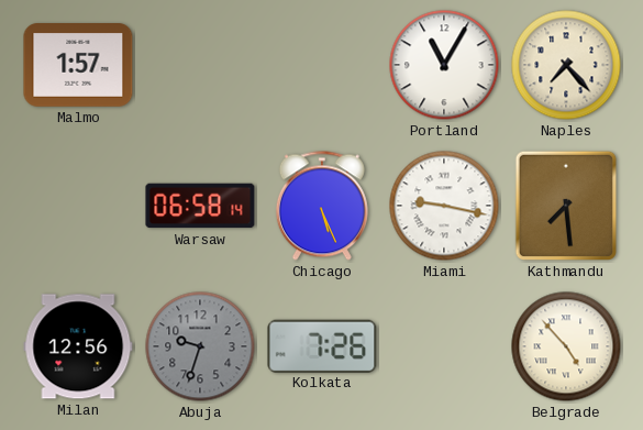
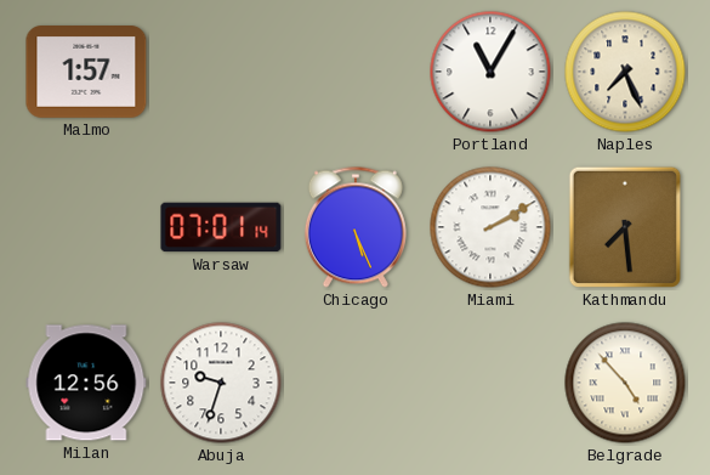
Naples: 7:23 -> 7:26
Warsaw: 06:58 -> 07:01
Miami: 9:17 -> 2:10
Abuja dial: grey -> white
Kolkata: 7:26 -> none
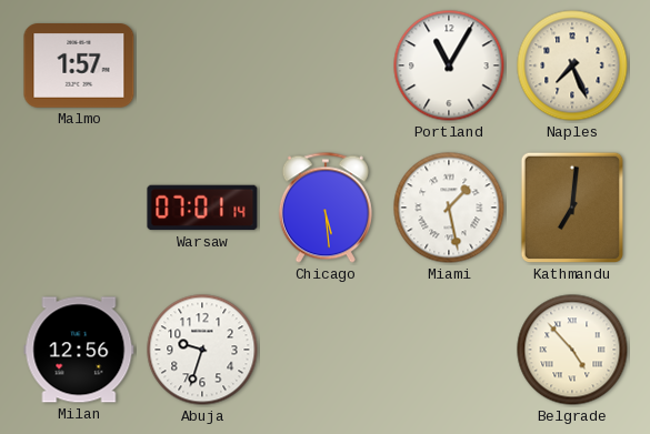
Chicago: 5:26 -> 5:29
Miami: 2:10 -> 1:28
Kathmandu: 7:29 -> 7:01
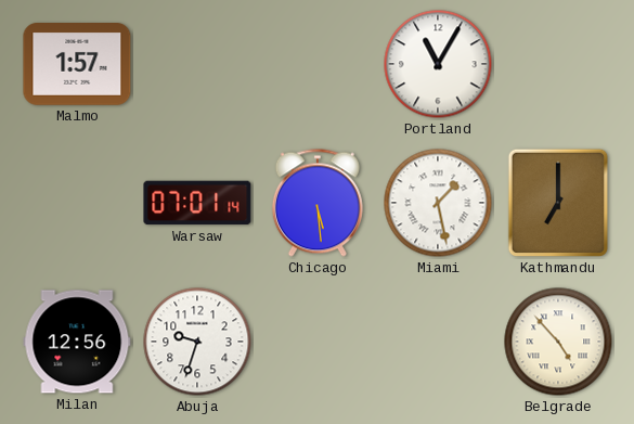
Naples: 7:26 -> none
Kathmandu: 7:01 -> 7:00
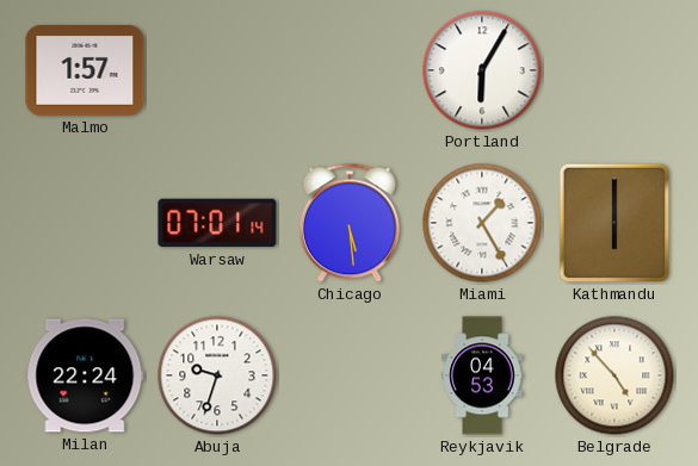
Portland: 11:05 -> 6:05
Miami: 1:28 -> 1:25
Kathmandu: 7:00 -> 6:00
Milan: 12:56 -> 22:24
Reykjavik: none -> 04:53
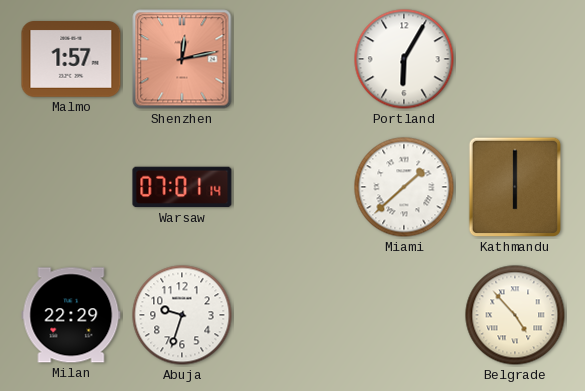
Shenzhen: none -> 12:13
Chicago: 5:29 -> none
Miami: 1:25 -> 1:38
Milan: 22:24 -> 22:29
Reykjavik: 04:53 -> none
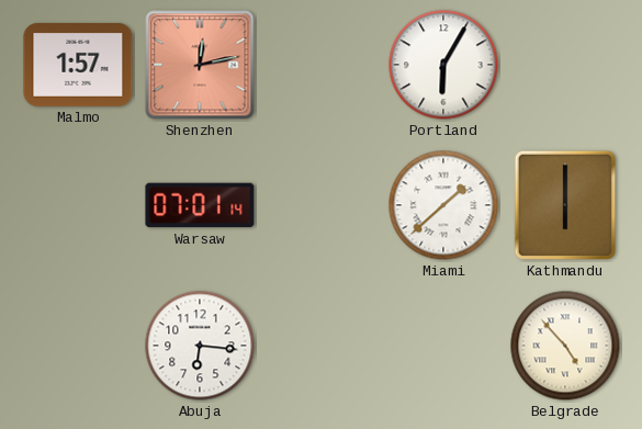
Milan: 22:29 -> none
Abuja: 9:33 -> 6:16
